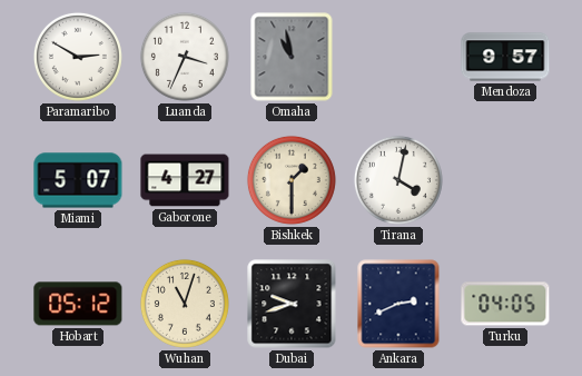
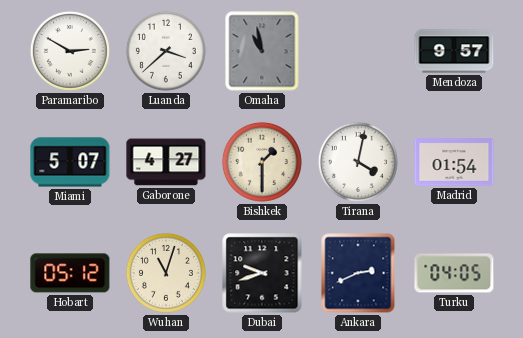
Luanda: 3:34 -> 3:38
Madrid: none -> 01:54
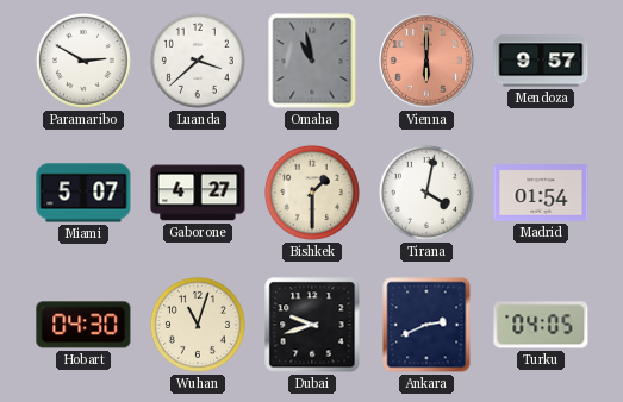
Vienna: none -> 6:00
Hobart: 05:12 -> 04:30
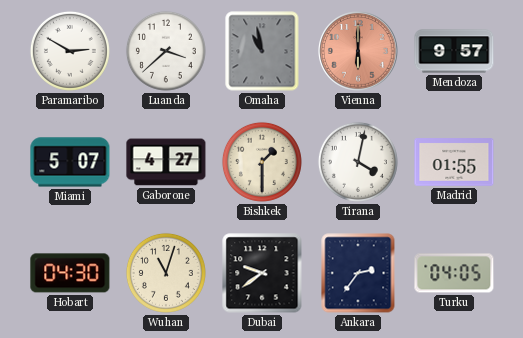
Madrid: 01:54 -> 01:55
Dubai: 9:42 -> 9:39
Ankara: 2:41 -> 2:36
